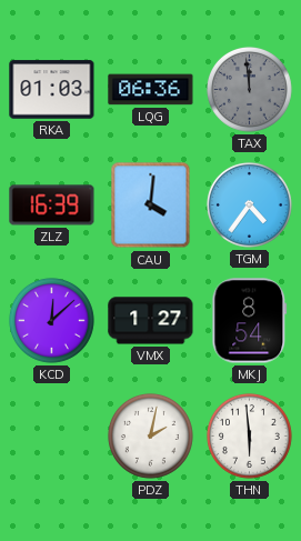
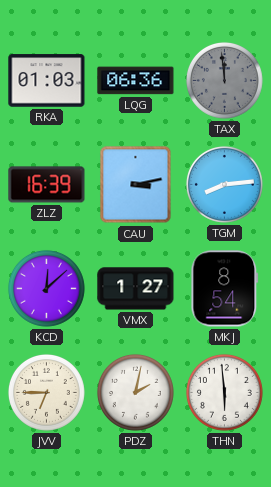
CAU: 4:01 -> 3:13
TGM: 4:36 -> 8:14
JVV: none -> 6:45
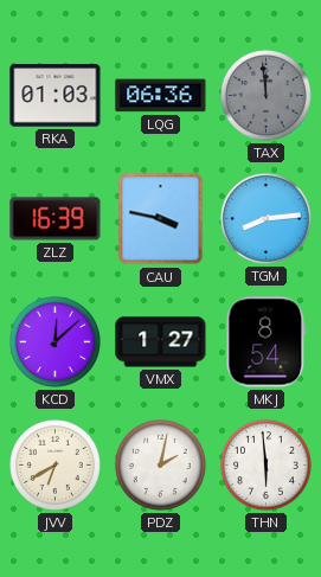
CAU: 3:13 -> 3:47
JVV: 6:45 -> 6:40
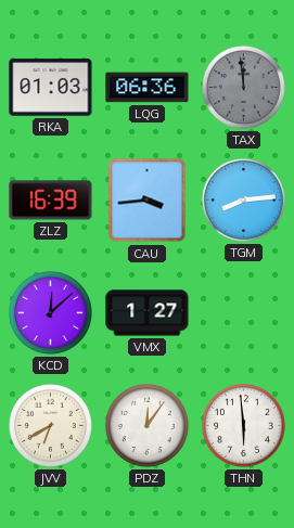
CAU: 3:47 -> 3:44
MKJ: 8:54 -> none
PDZ: 2:02 -> 12:06
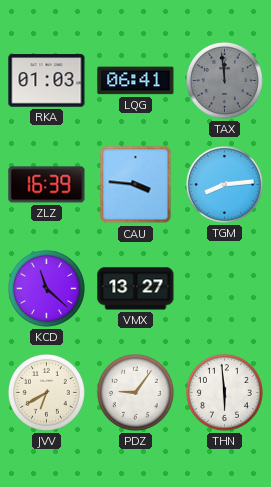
LQG: 06:36 -> 06:41
CAU: 3:44 -> 3:46
KCD: 12:08 -> 11:22
VMX: 1:27 -> 13:27
PDZ: 12:06 -> 9:06
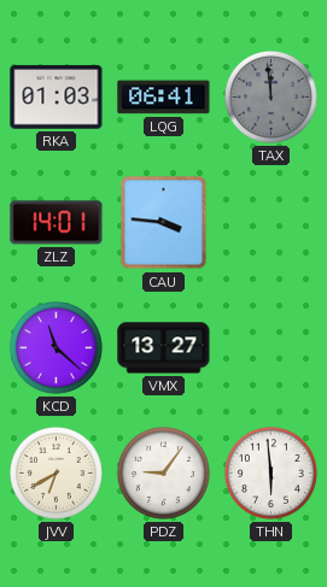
ZLZ: 16:39 -> 14:01
TGM: 8:14 -> none
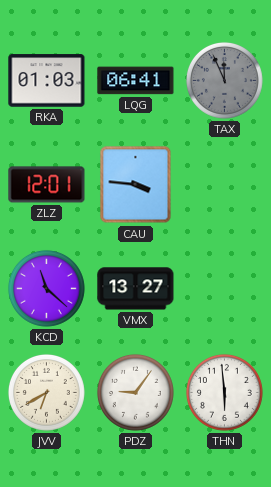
TAX: 11:59 -> 11:56
ZLZ: 14:01 -> 12:01
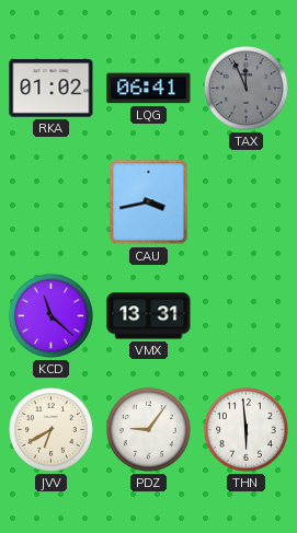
RKA: 01:03 -> 01:02
ZLZ: 12:01 -> none
CAU: 3:46 -> 3:43
VMX: 13:27 -> 13:31
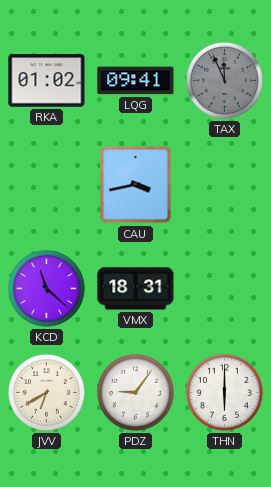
LQG: 06:41 -> 09:41
VMX: 13:31 -> 18:31
THN: 5:59 -> 6:00
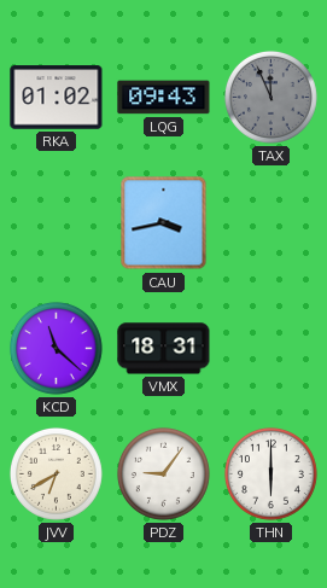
LQG: 09:41 -> 09:43
